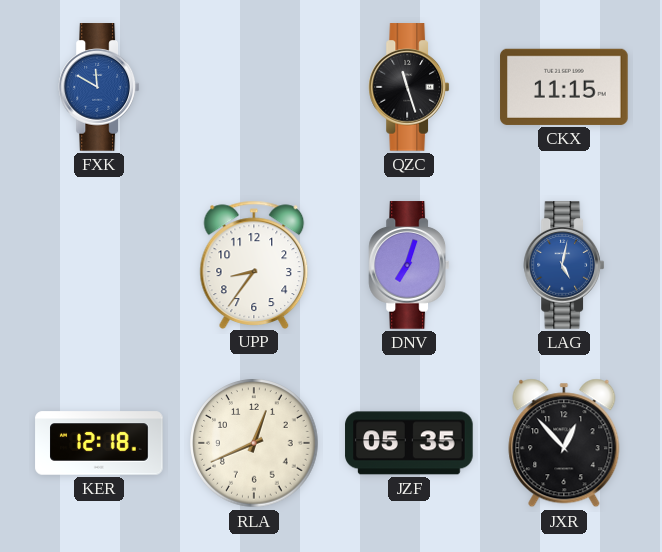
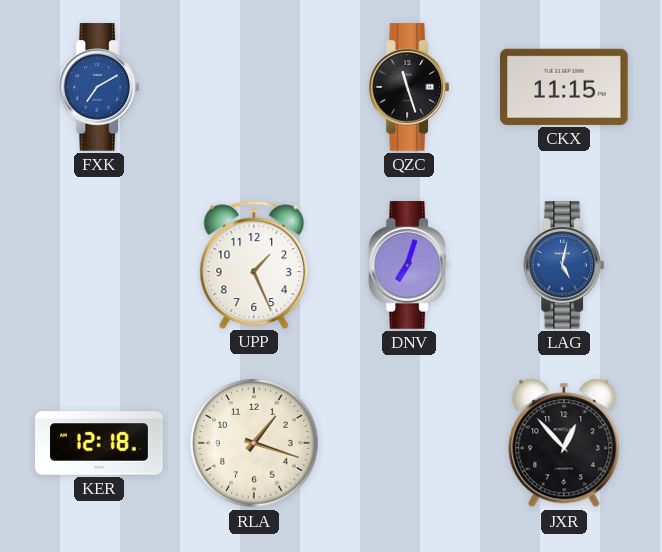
FXK: 11:50 -> 7:10
UPP: 8:36 -> 1:26
RLA: 12:41 -> 1:18
JZF: 05:35 -> none
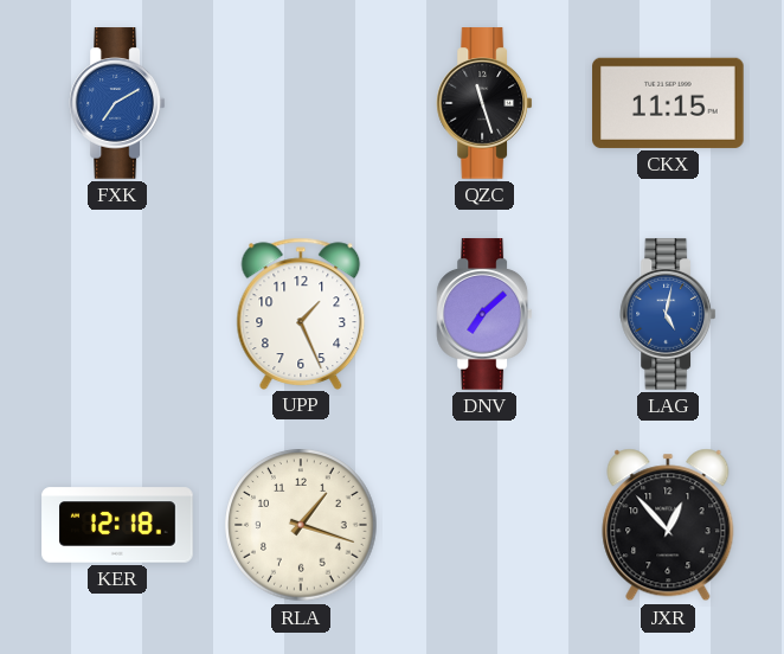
DNV: 7:03 -> 7:08
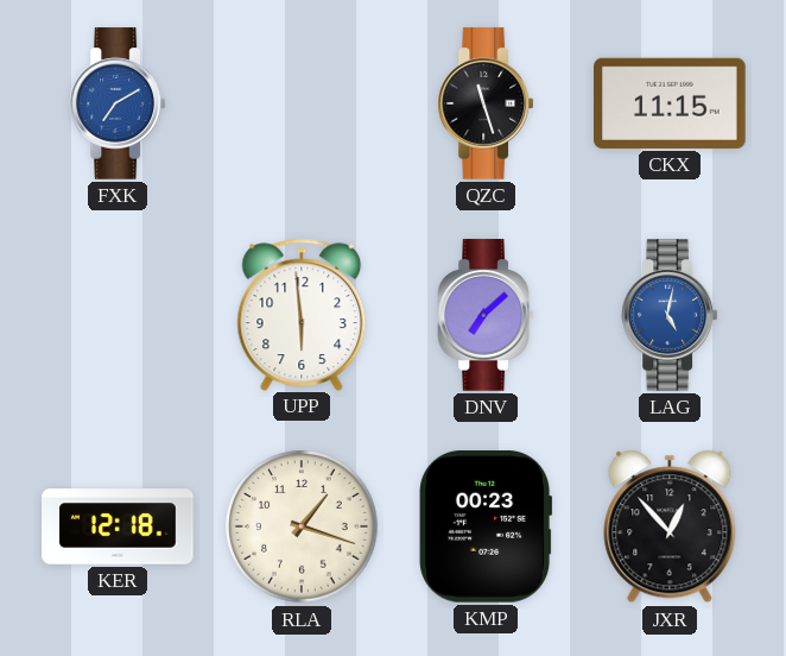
UPP: 1:26 -> 5:59
KMP: none -> 00:23
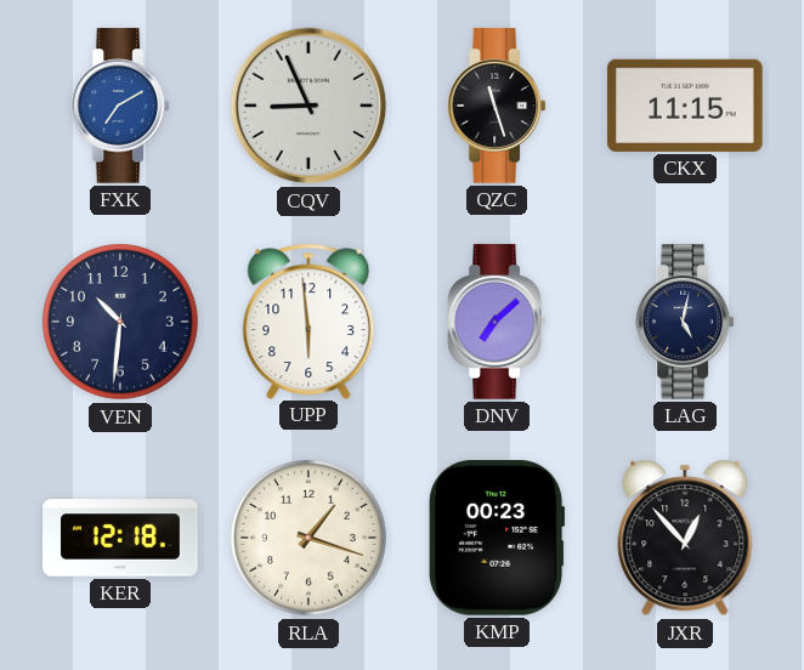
CQV: none -> 8:56
VEN: none -> 10:31
LAG dial: blue -> navy
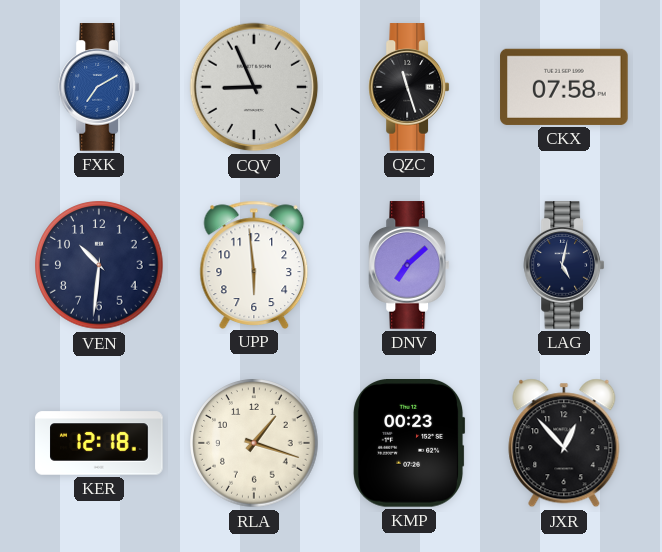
CKX: 11:15 -> 07:58
